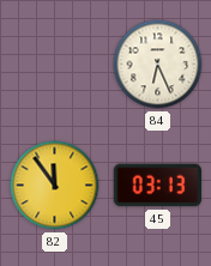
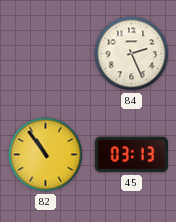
84: 6:26 -> 2:26
82: 11:54 -> 10:54
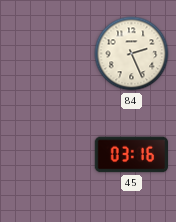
82: 10:54 -> none
45: 03:13 -> 03:16
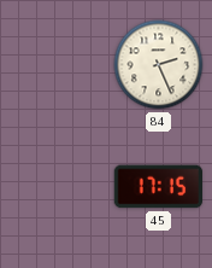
45: 03:16 -> 17:15
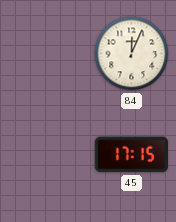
84: 2:26 -> 12:04
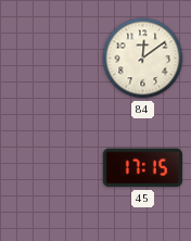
84: 12:04 -> 12:09
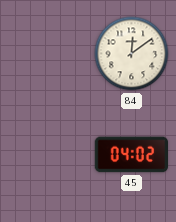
45: 17:15 -> 04:02
